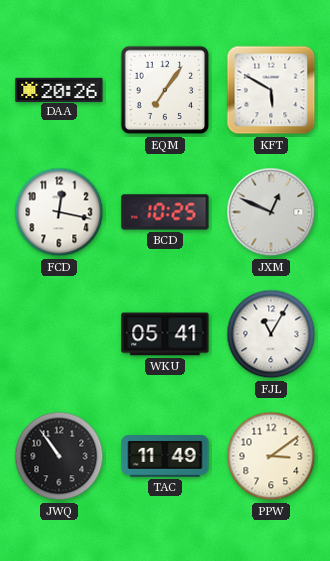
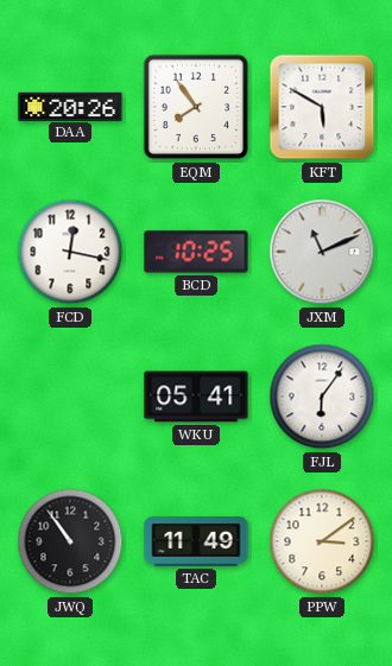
EQM: 7:06 -> 7:54
JXM: 12:49 -> 11:11
FJL: 11:05 -> 6:06
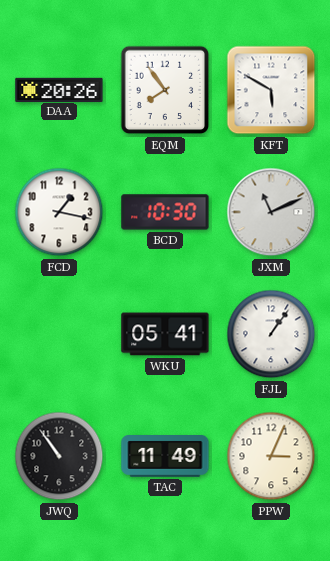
FCD: 12:17 -> 1:17
BCD: 10:25 -> 10:30
FJL: 6:06 -> 1:06
PPW: 3:09 -> 3:04
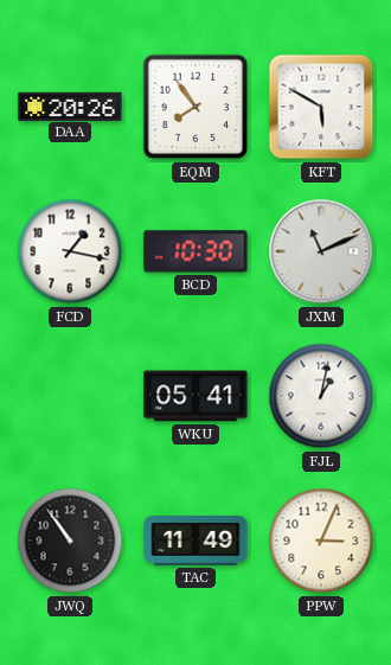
FJL: 1:06 -> 1:02
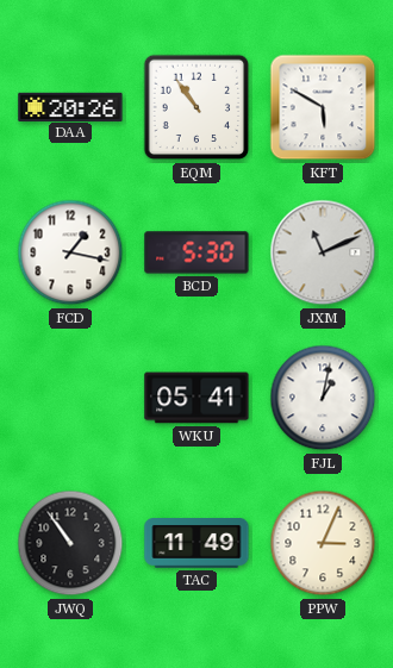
EQM: 7:54 -> 10:54
BCD: 10:30 -> 5:30
